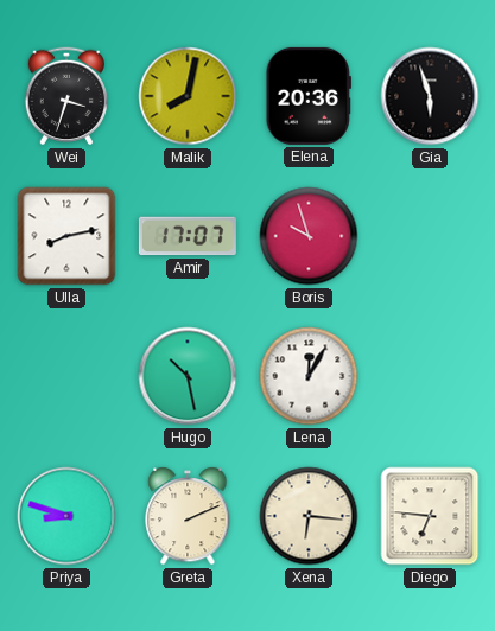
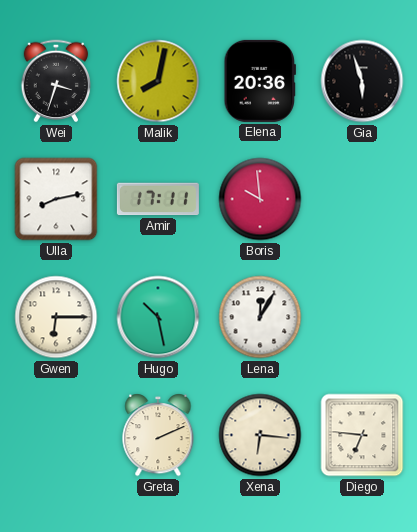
Amir: 17:07 -> 17:11
Boris: 9:57 -> 9:59
Gwen: none -> 6:15
Priya: 8:48 -> none
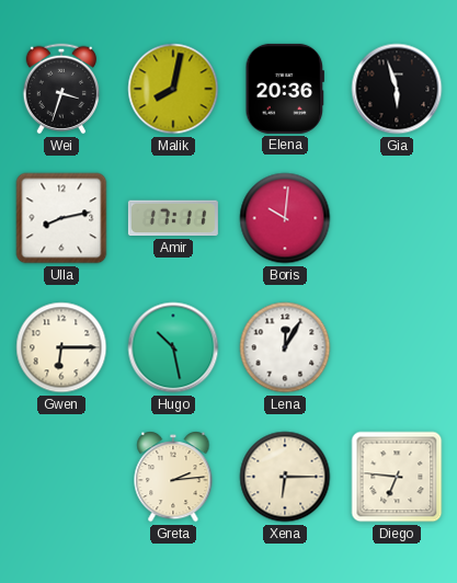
Boris: 9:59 -> 10:01
Greta: 2:11 -> 2:14
Xena: 6:16 -> 6:15
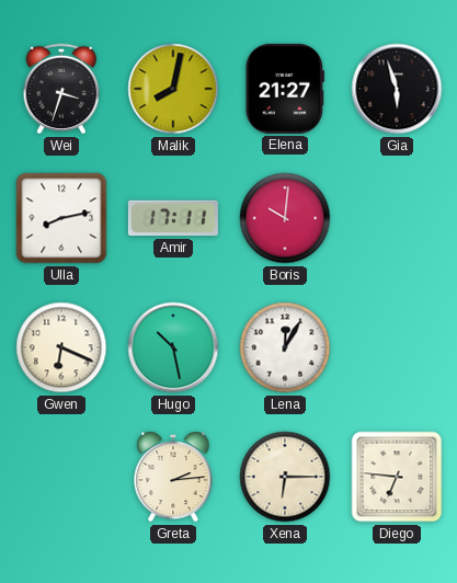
Elena: 20:36 -> 21:27
Gwen: 6:15 -> 6:19
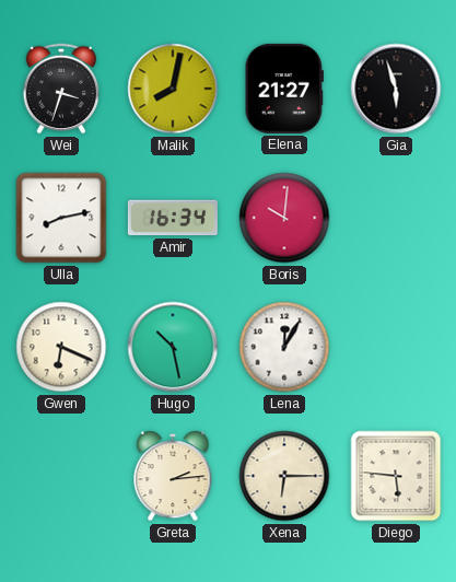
Amir: 17:11 -> 16:34
Diego: 6:46 -> 5:46
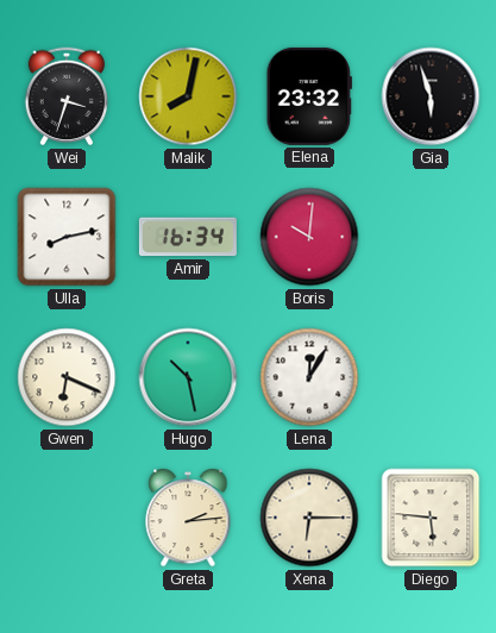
Elena: 21:27 -> 23:32
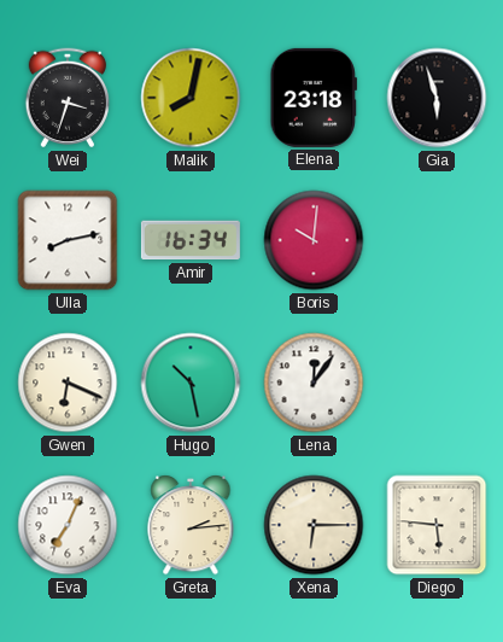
Elena: 23:32 -> 23:18
Lena: 12:05 -> 12:06
Eva: none -> 7:04
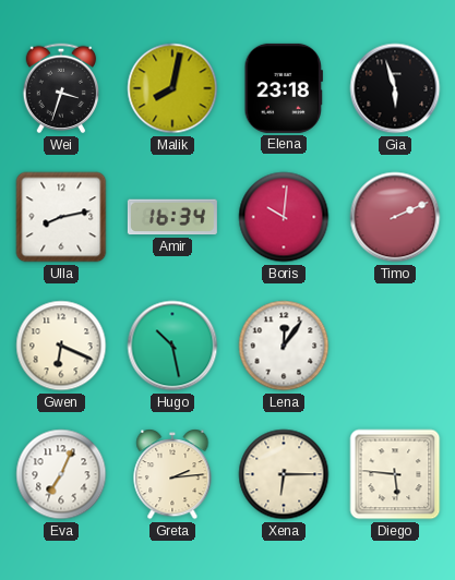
Timo: none -> 2:11
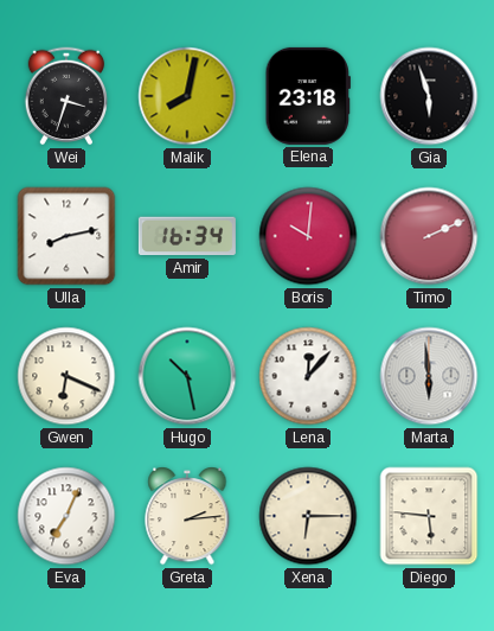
Lena: 12:06 -> 12:07
Marta: none -> 5:59
